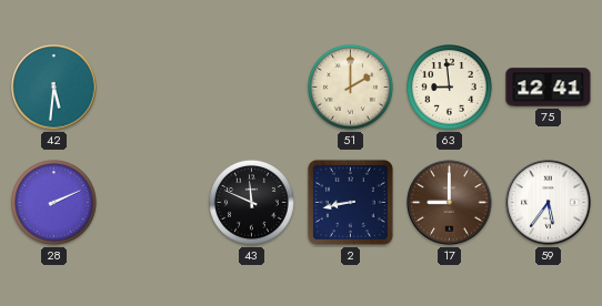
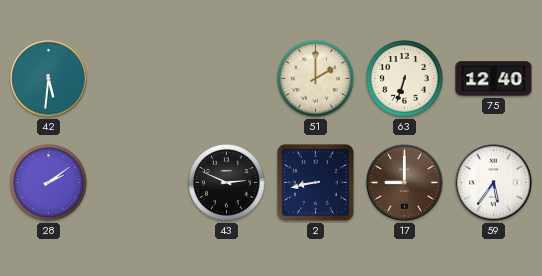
63: 8:59 -> 6:33
75: 12:41 -> 12:40
28: 2:11 -> 2:09
43: 11:49 -> 2:49
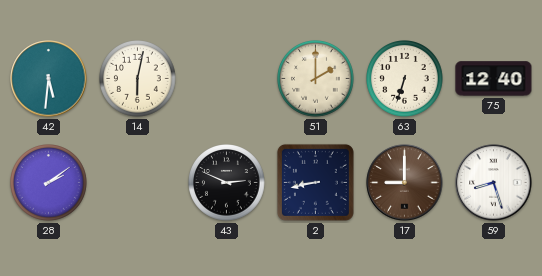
14: none -> 6:02
59: 5:36 -> 8:27
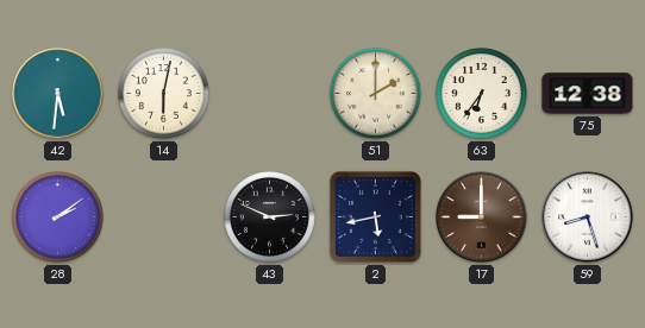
63: 6:33 -> 6:36
75: 12:40 -> 12:38
2: 8:43 -> 5:43
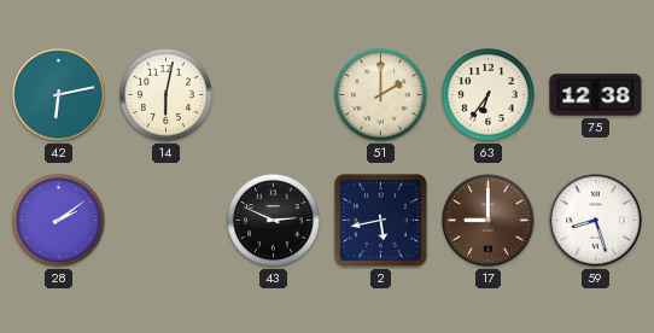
42: 5:31 -> 6:13
